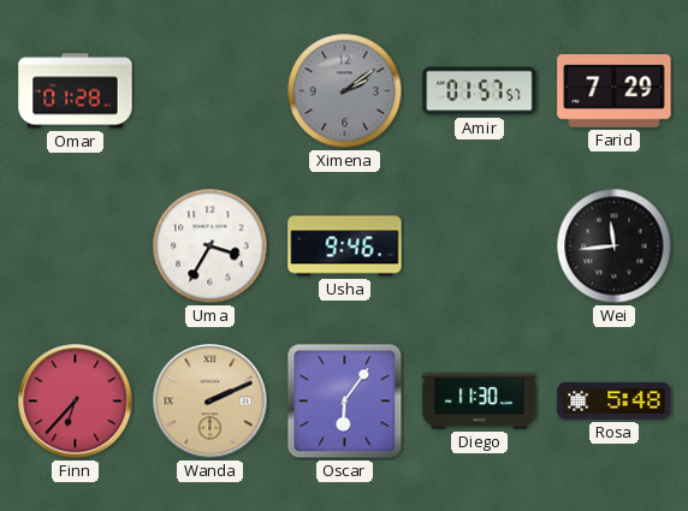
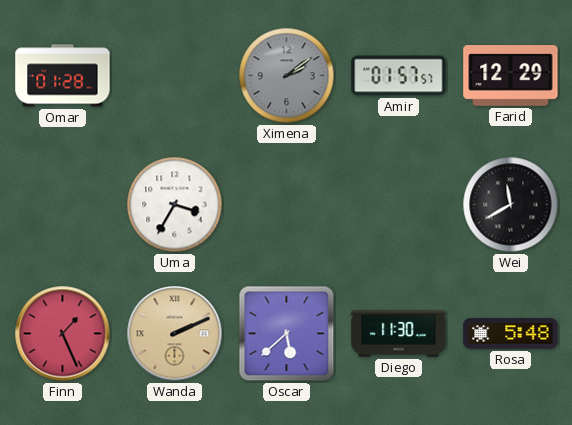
Farid: 7:29 -> 12:29
Usha: 9:46 -> none
Wei: 11:44 -> 11:40
Finn: 6:37 -> 1:26
Oscar: 6:06 -> 5:38
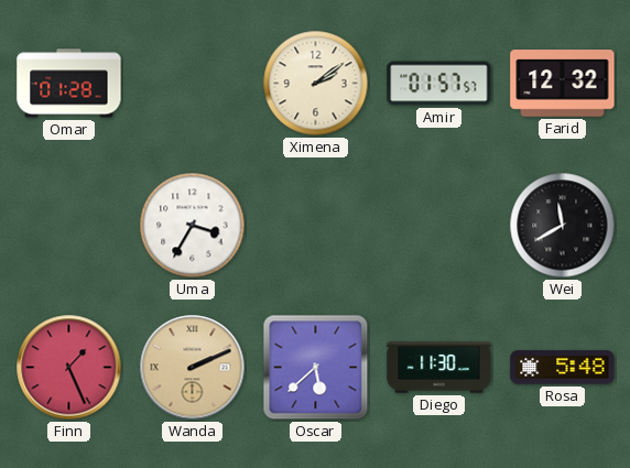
Ximena dial: grey -> cream
Farid: 12:29 -> 12:32
